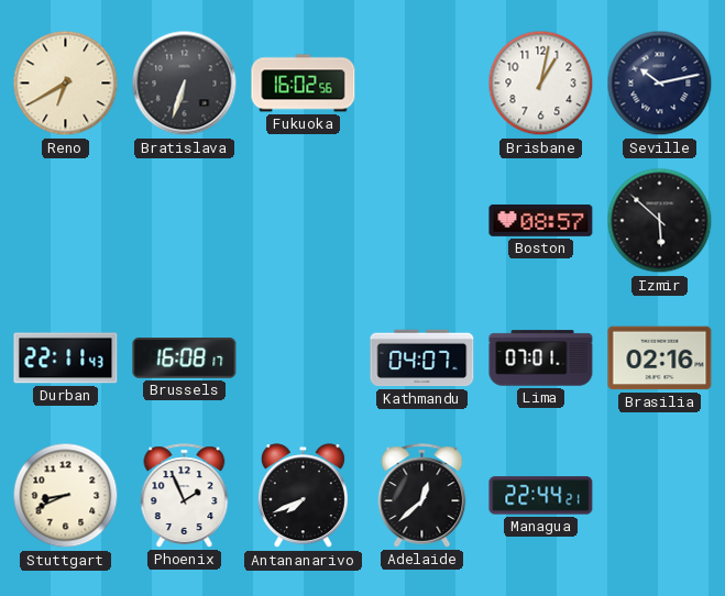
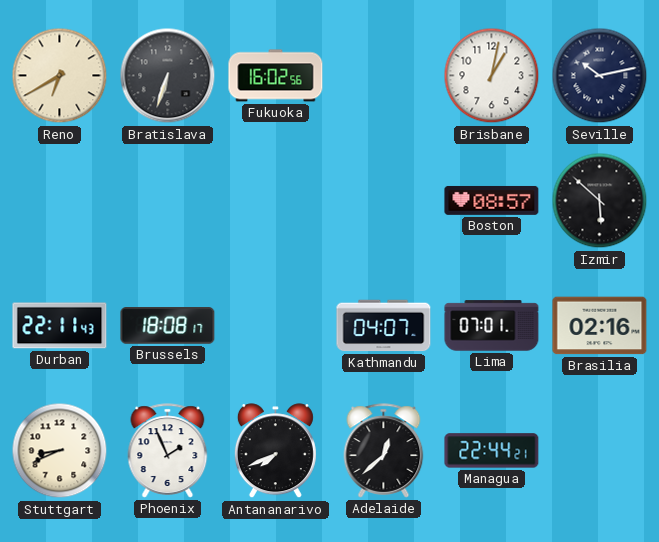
Brussels: 16:08 -> 18:08
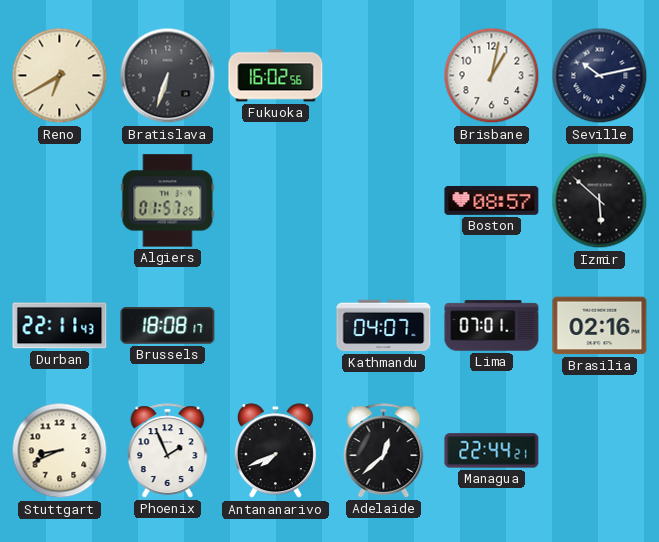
Algiers: none -> 01:57
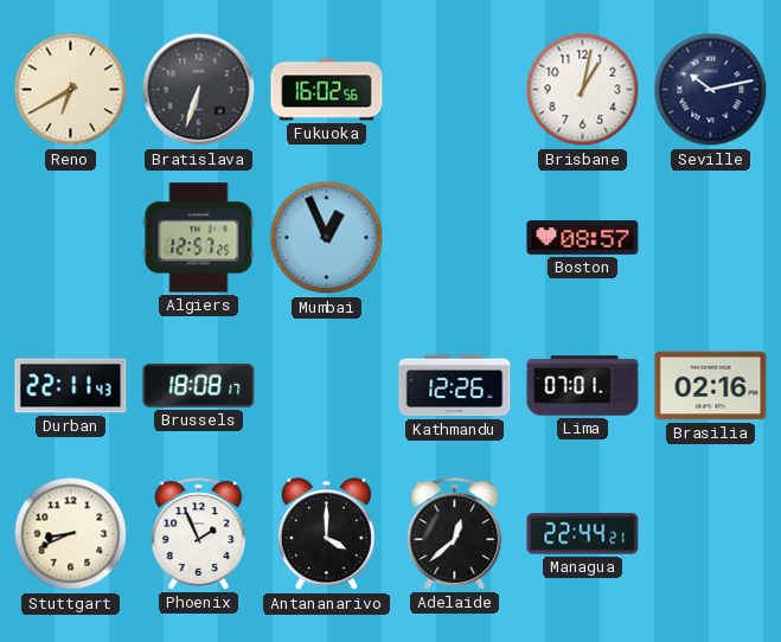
Algiers: 01:57 -> 12:57
Mumbai: none -> 12:56
Izmir: 5:52 -> none
Kathmandu: 04:07 -> 12:26
Antananarivo: 7:41 -> 4:00
